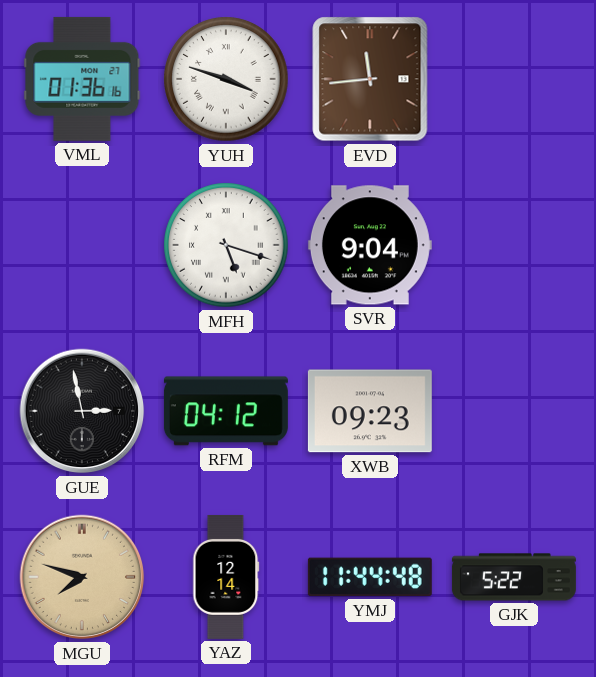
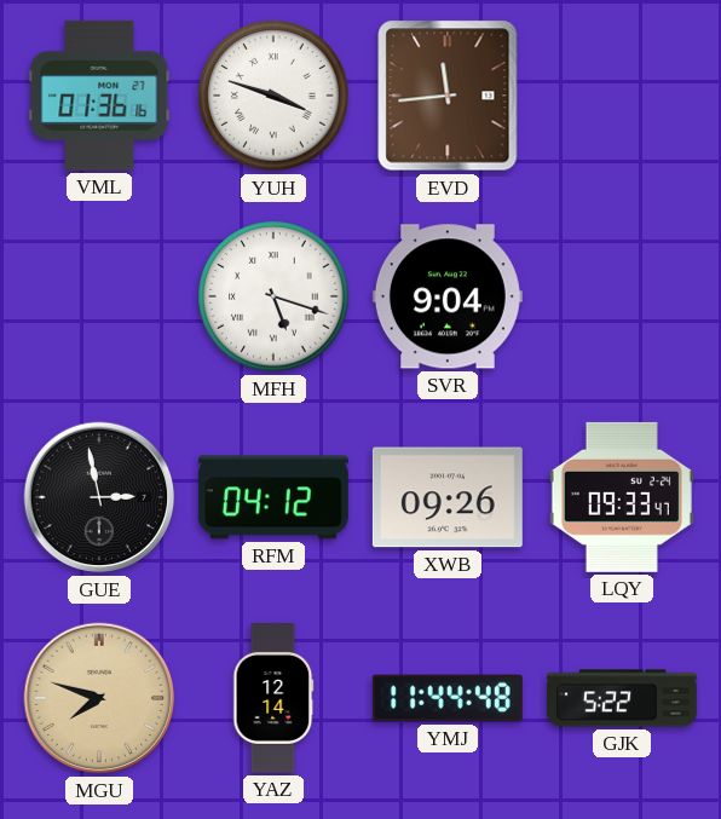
XWB: 09:23 -> 09:26
LQY: none -> 09:33
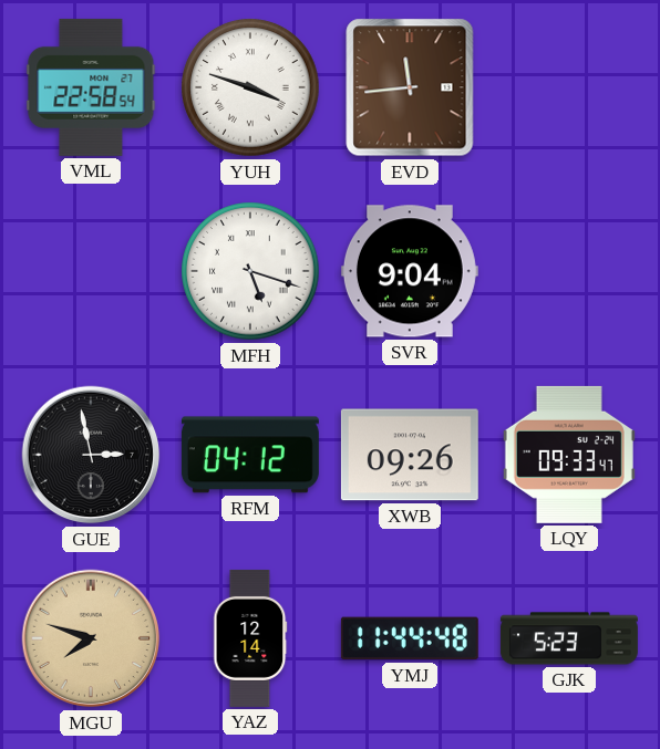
VML: 01:36 -> 22:58
GJK: 5:22 -> 5:23
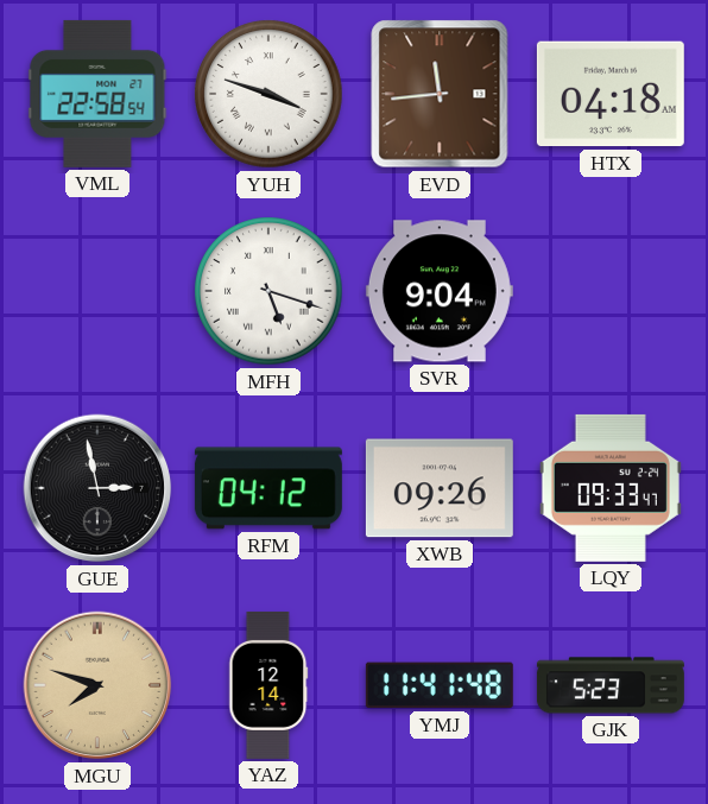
HTX: none -> 04:18
YMJ: 11:44 -> 11:41
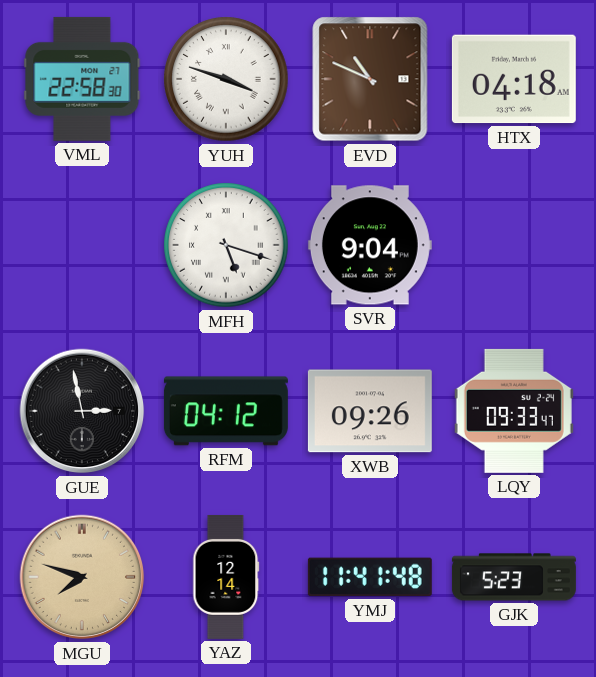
VML: 22:58:54 -> 22:58:30
EVD: 11:44 -> 10:49
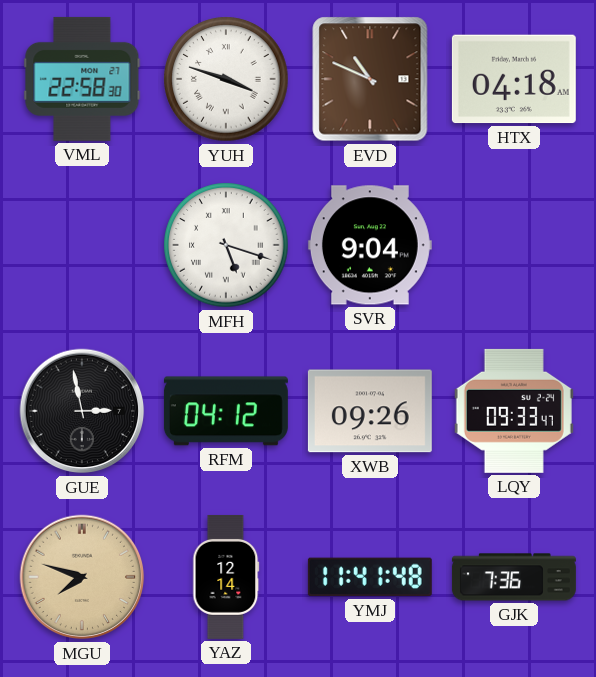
GJK: 5:23 -> 7:36
